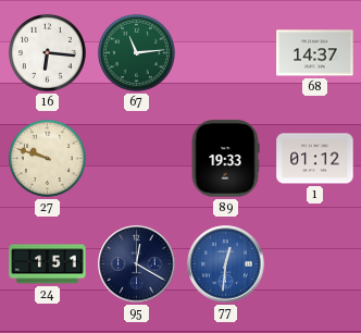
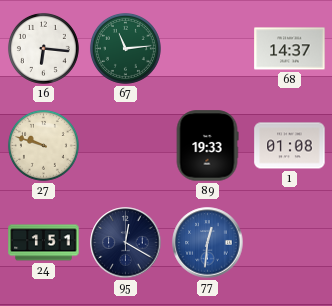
1: 01:12 -> 01:08
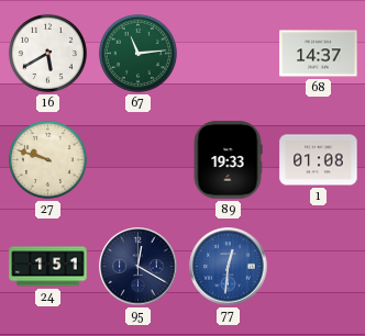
16: 6:16 -> 5:40
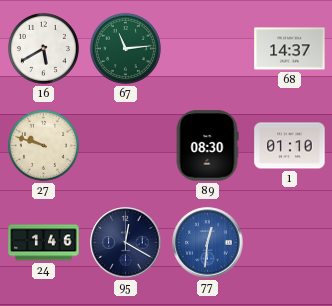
89: 19:33 -> 08:30
1: 01:08 -> 01:10
24: 1:51 -> 1:46
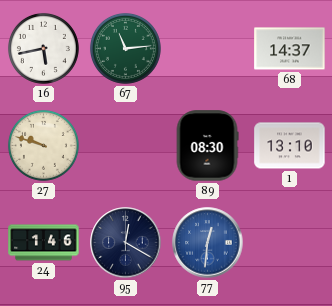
16: 5:40 -> 5:43
1: 01:10 -> 13:10
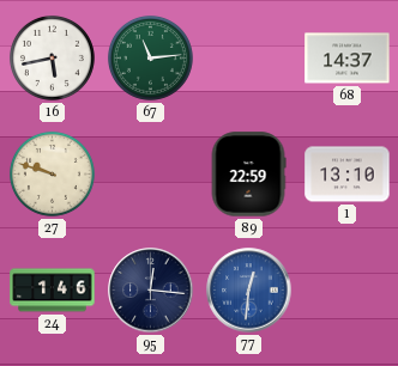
89: 08:30 -> 22:59
95: 12:20 -> 12:16
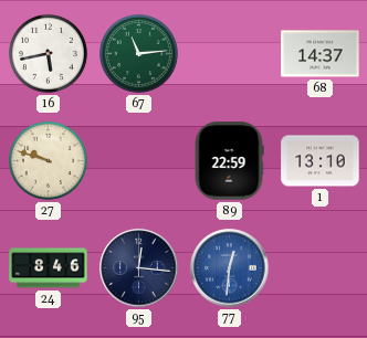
24: 1:46 -> 8:46
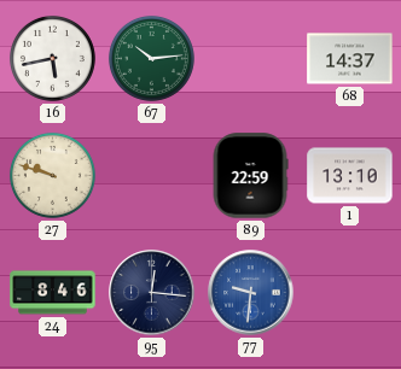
67: 11:14 -> 10:14
77: 12:31 -> 9:31
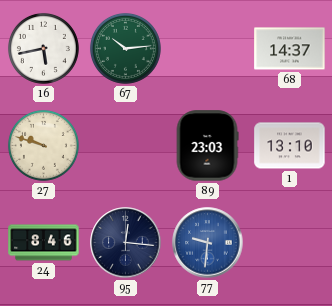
89: 22:59 -> 23:03
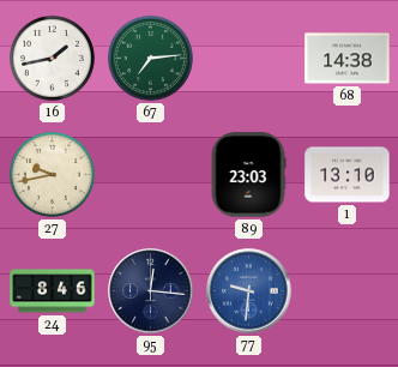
16: 5:43 -> 1:43
67: 10:14 -> 7:14
68: 14:37 -> 14:38
27: 9:48 -> 9:43
